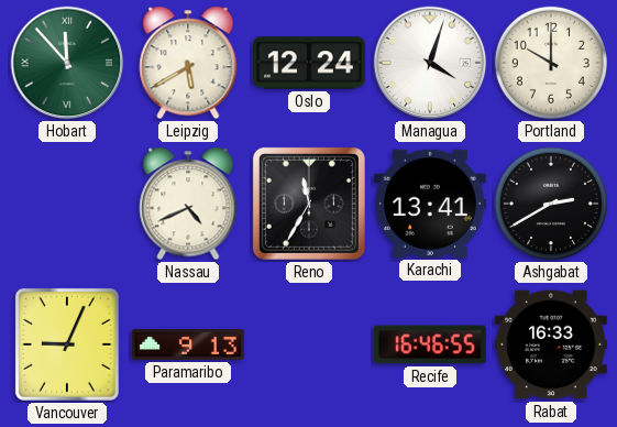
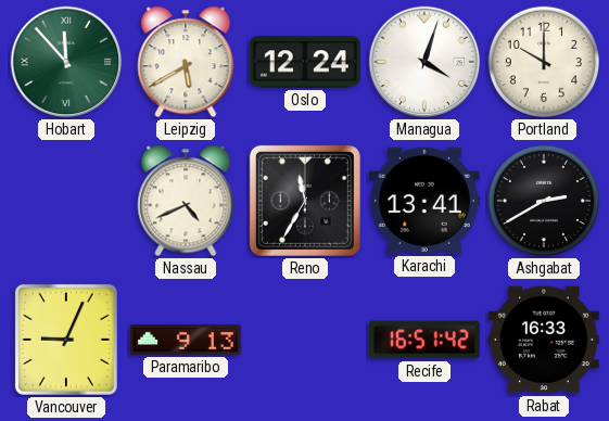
Recife: 16:46 -> 16:51
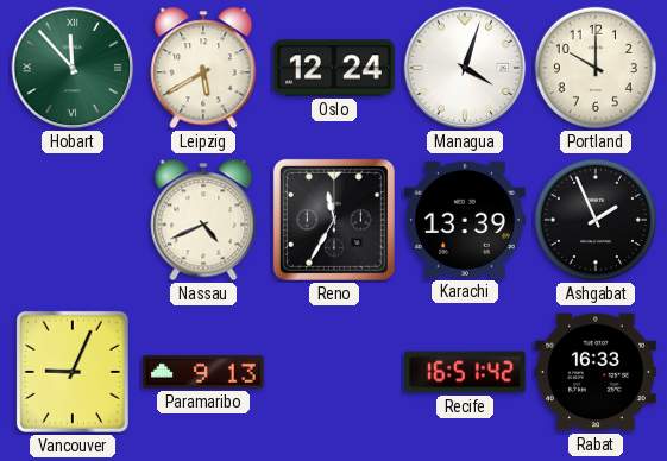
Karachi: 13:41 -> 13:39
Ashgabat: 2:40 -> 1:56
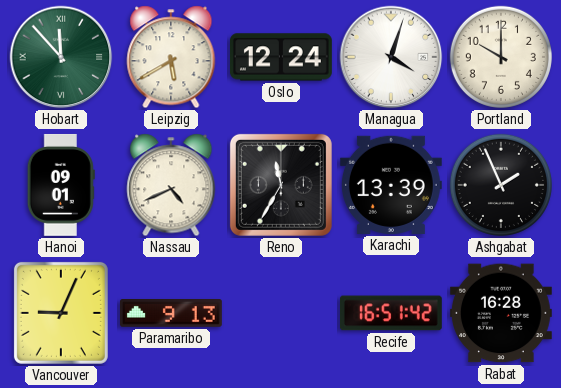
Hanoi: none -> 09:01
Rabat: 16:33 -> 16:28
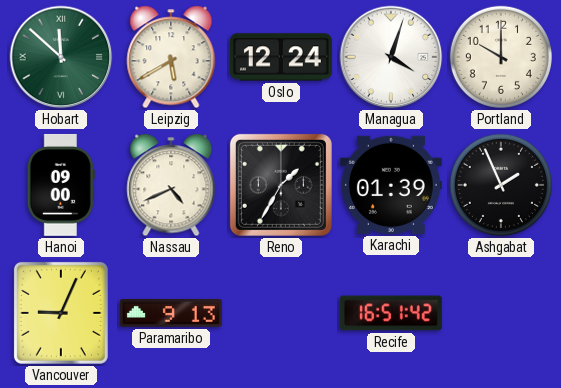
Hobart: 11:53 -> 11:52
Hanoi: 09:01 -> 09:00
Reno: 11:35 -> 1:35
Karachi: 13:39 -> 01:39
Rabat: 16:28 -> none
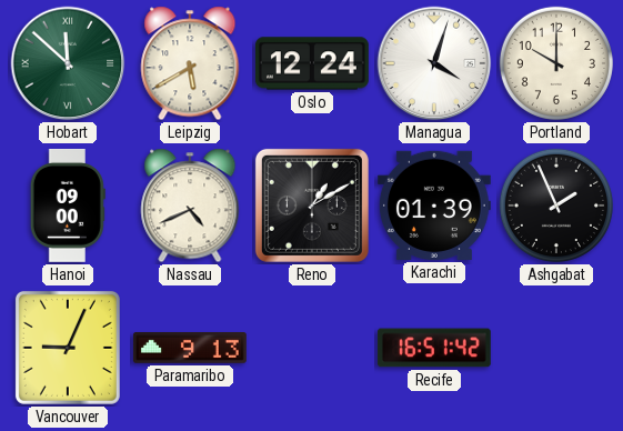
Reno: 1:35 -> 1:10
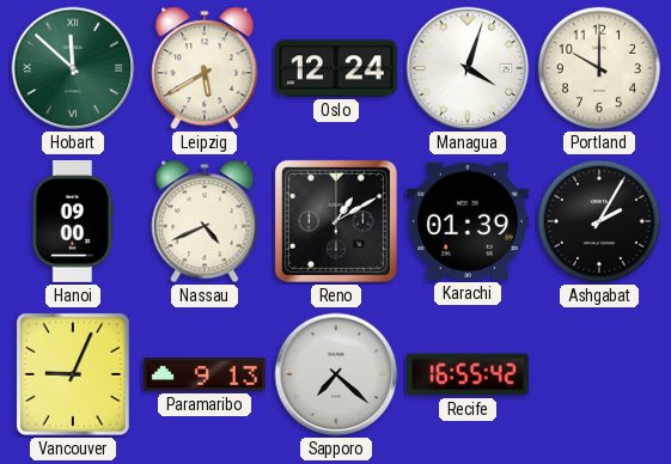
Ashgabat: 1:56 -> 2:05
Sapporo: none -> 7:22
Recife: 16:51 -> 16:55
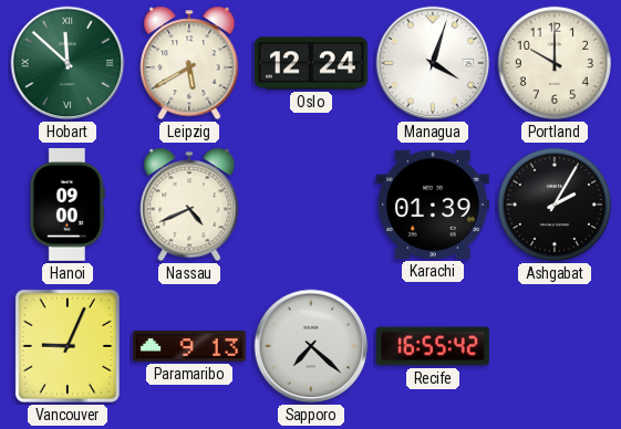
Reno: 1:10 -> none
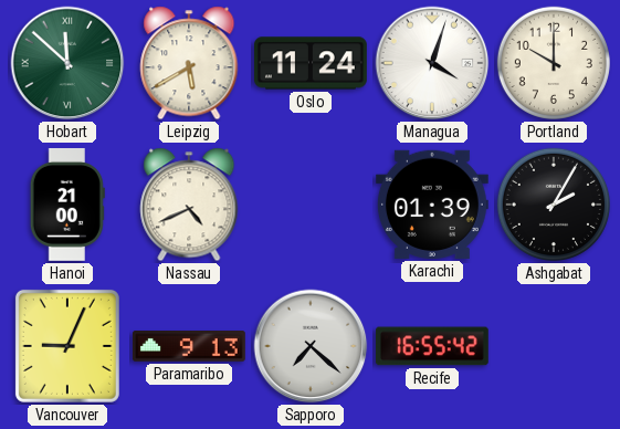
Oslo: 12:24 -> 11:24
Hanoi: 09:00 -> 21:00
